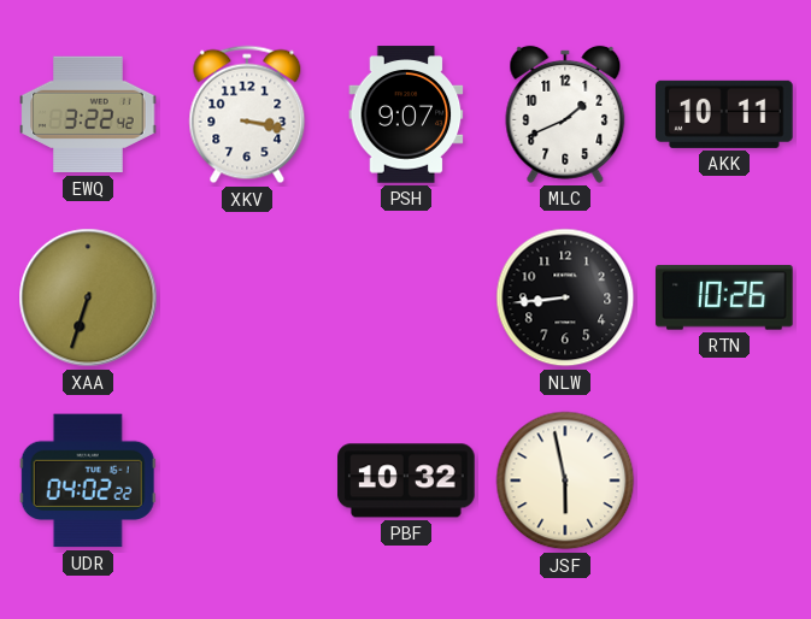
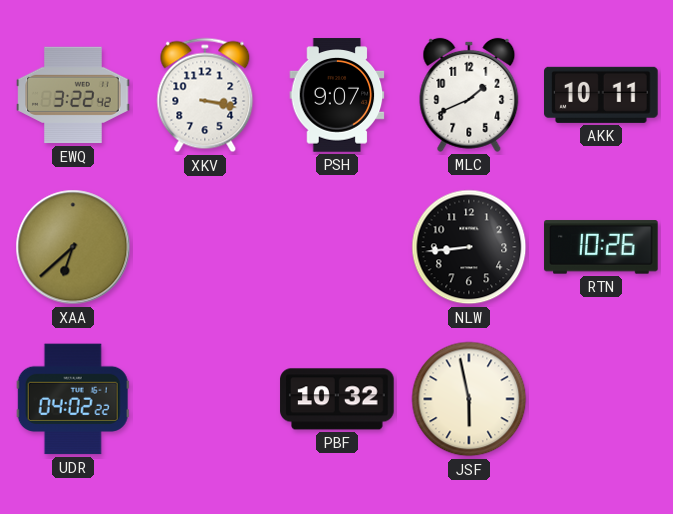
XAA: 6:33 -> 6:38
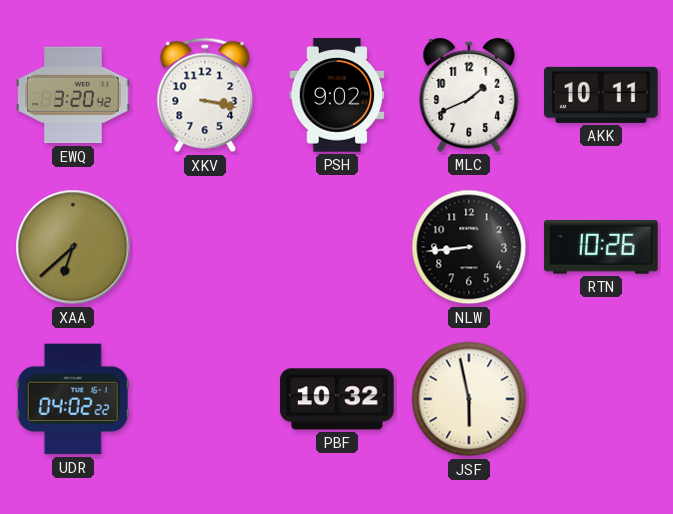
EWQ: 3:22 -> 3:20
PSH: 9:07 -> 9:02
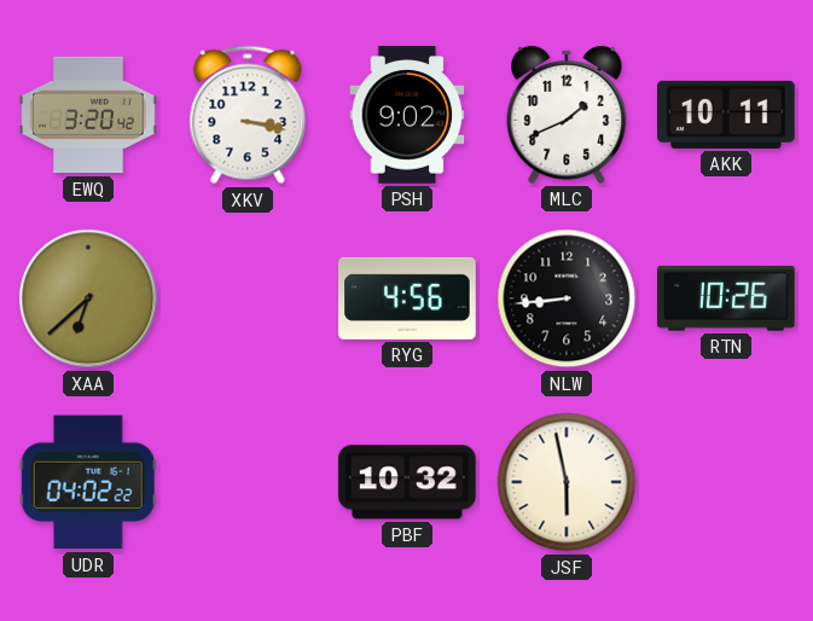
RYG: none -> 4:56
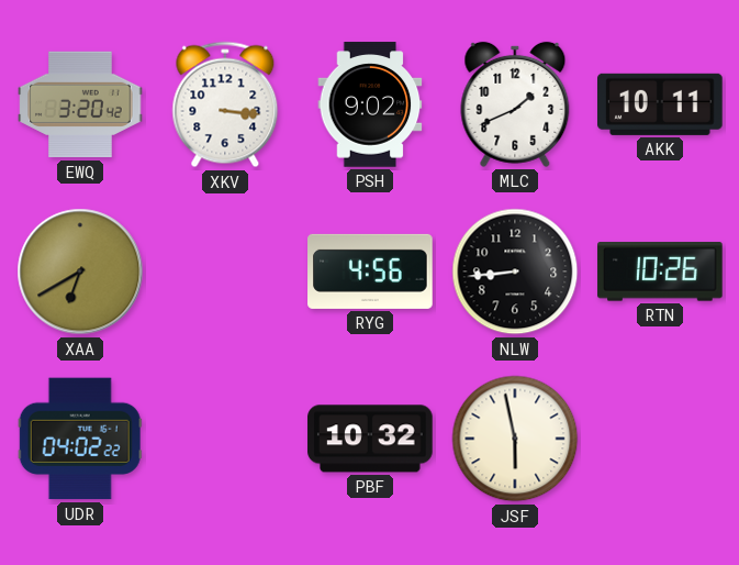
XKV: 3:17 -> 3:16
XAA: 6:38 -> 6:40
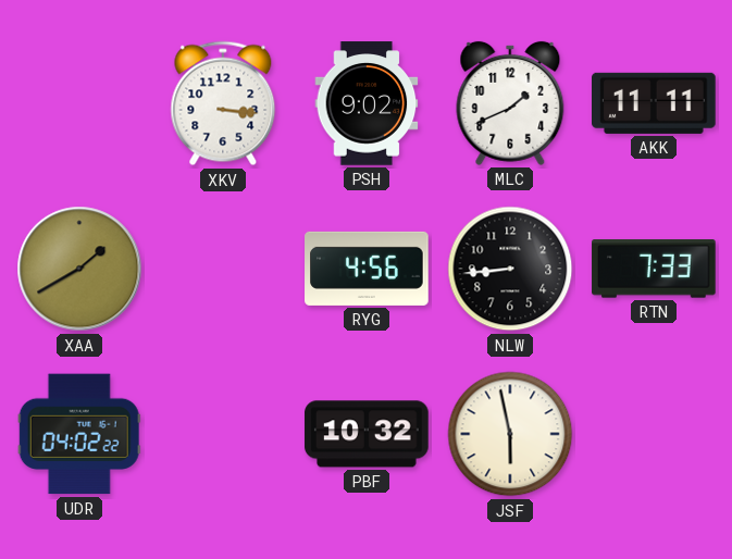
EWQ: 3:20 -> none
AKK: 10:11 -> 11:11
XAA: 6:40 -> 1:40
RTN: 10:26 -> 7:33
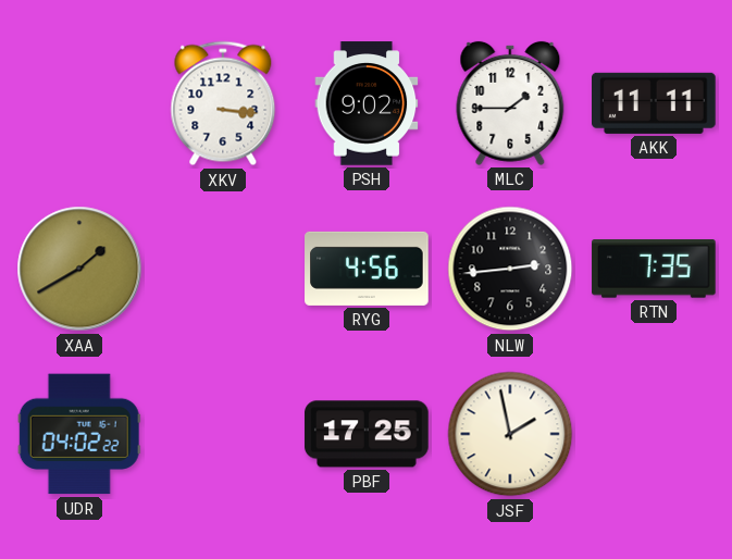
MLC: 1:41 -> 1:45
NLW: 8:44 -> 2:44
RTN: 7:33 -> 7:35
PBF: 10:32 -> 17:25
JSF: 5:58 -> 1:58
